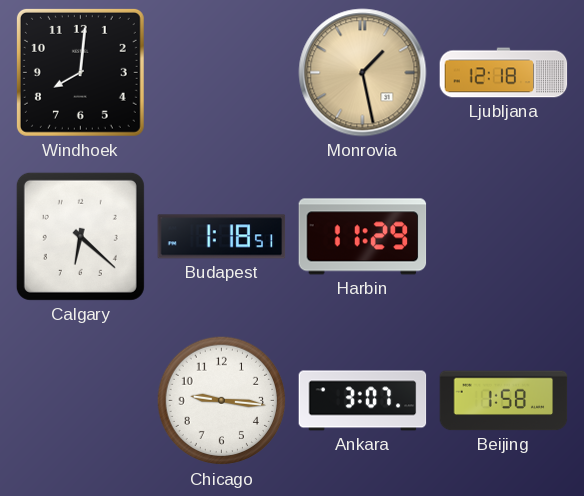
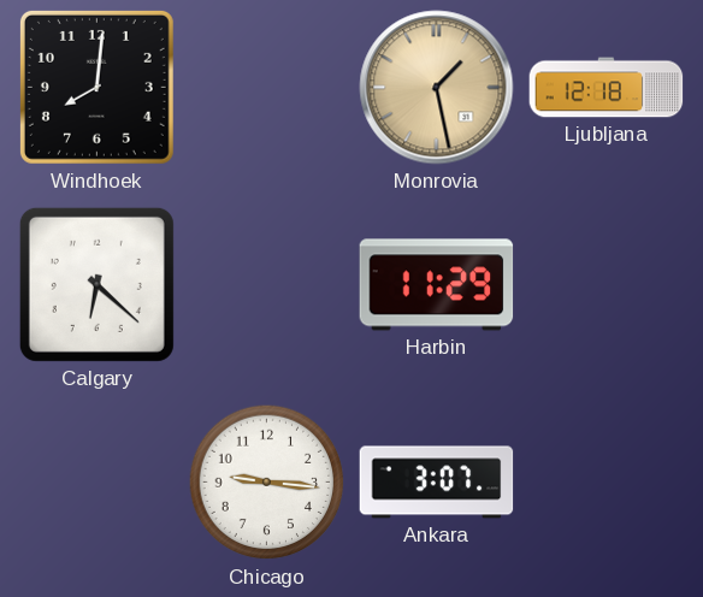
Budapest: 1:18 -> none
Beijing: 1:58 -> none
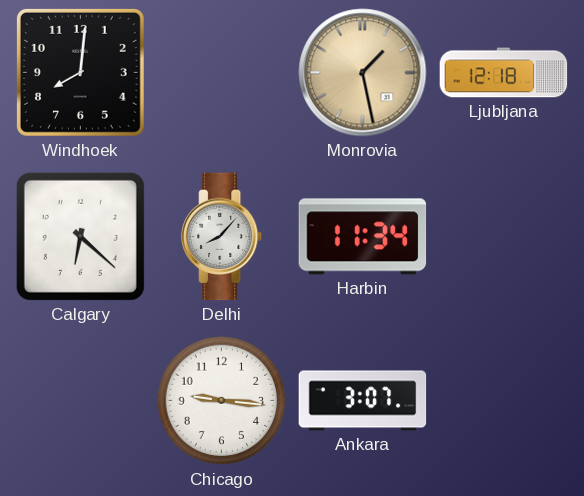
Delhi: none -> 8:07
Harbin: 11:29 -> 11:34
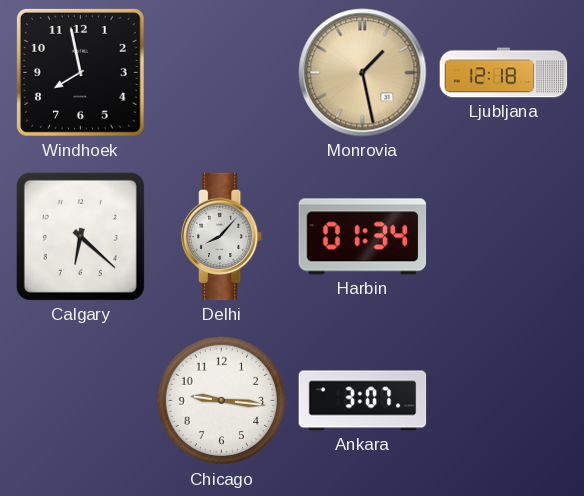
Windhoek: 8:01 -> 7:58
Harbin: 11:34 -> 01:34
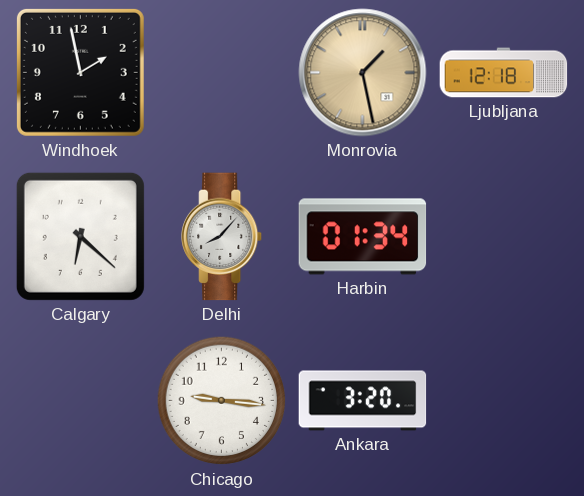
Windhoek: 7:58 -> 1:58
Ankara: 3:07 -> 3:20
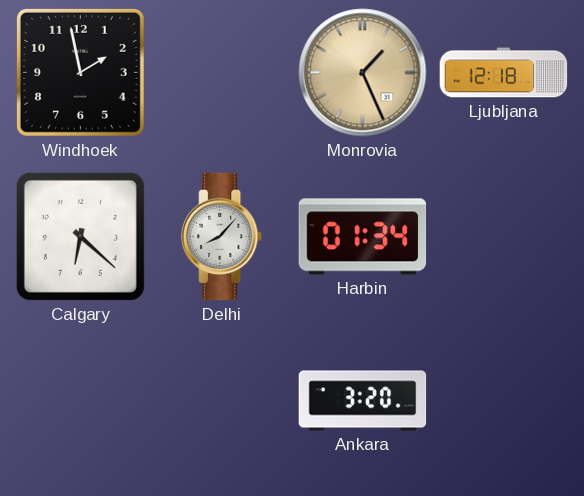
Monrovia: 1:28 -> 1:26
Chicago: 9:16 -> none
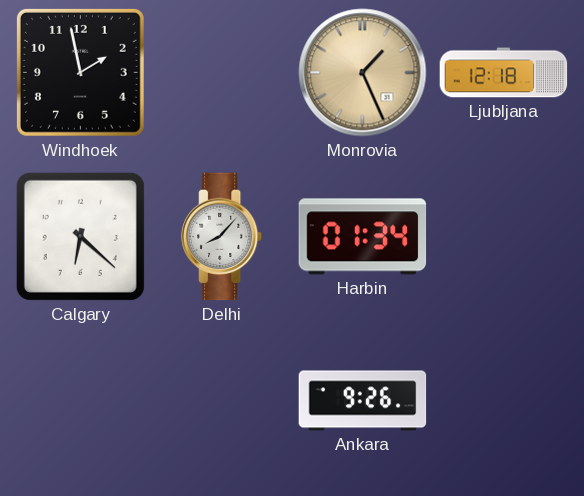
Ankara: 3:20 -> 9:26
